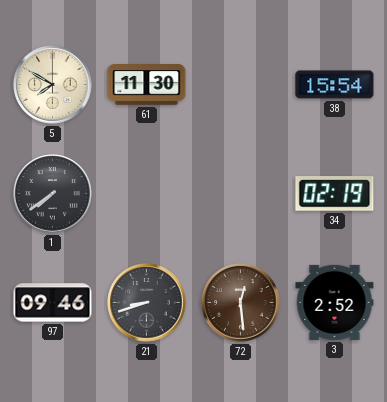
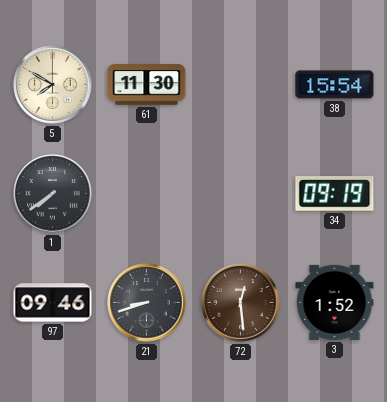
34: 02:19 -> 09:19
3: 2:52 -> 1:52
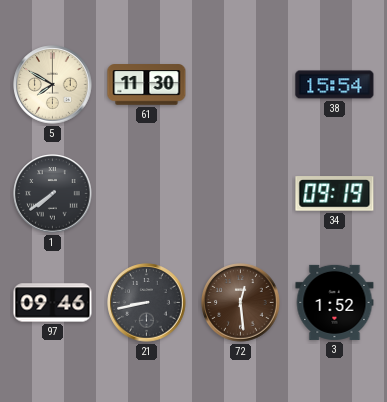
21: 8:42 -> 8:43
